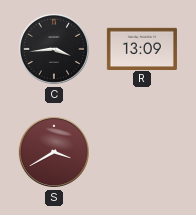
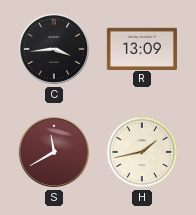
S: 3:40 -> 11:40
H: none -> 1:43
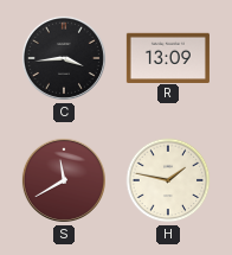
H: 1:43 -> 1:47
